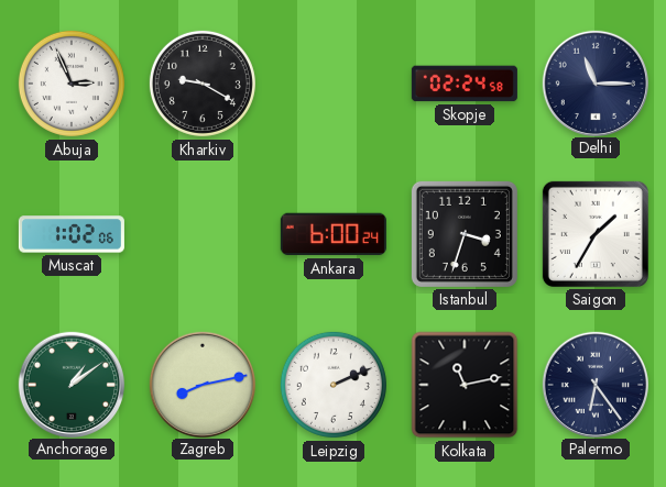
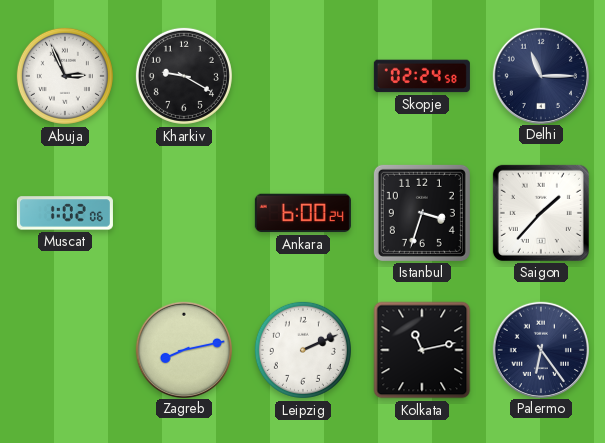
Saigon: 1:35 -> 1:37
Anchorage: 1:09 -> none
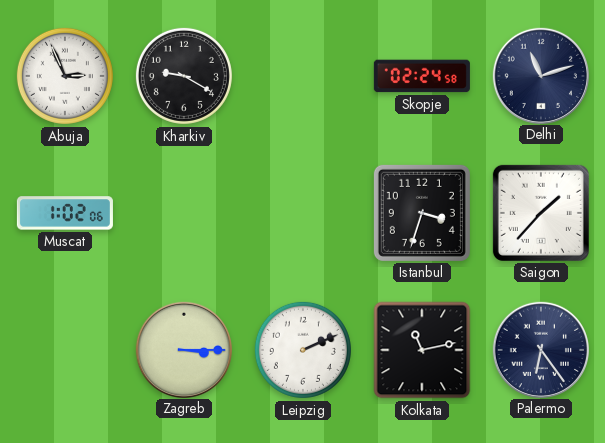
Delhi: 11:15 -> 11:12
Ankara: 6:00 -> none
Zagreb: 8:13 -> 3:15
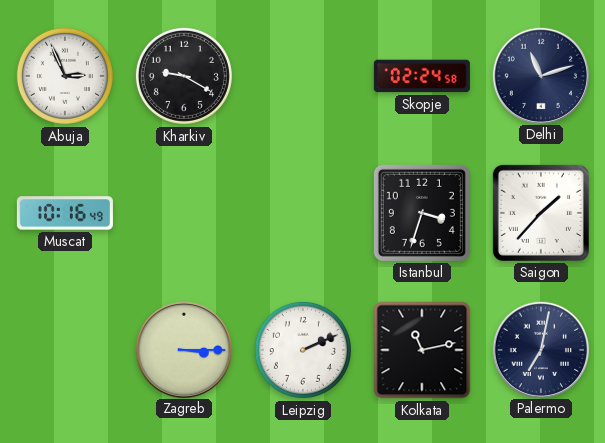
Muscat: 1:02 -> 10:16
Palermo: 6:24 -> 7:02
